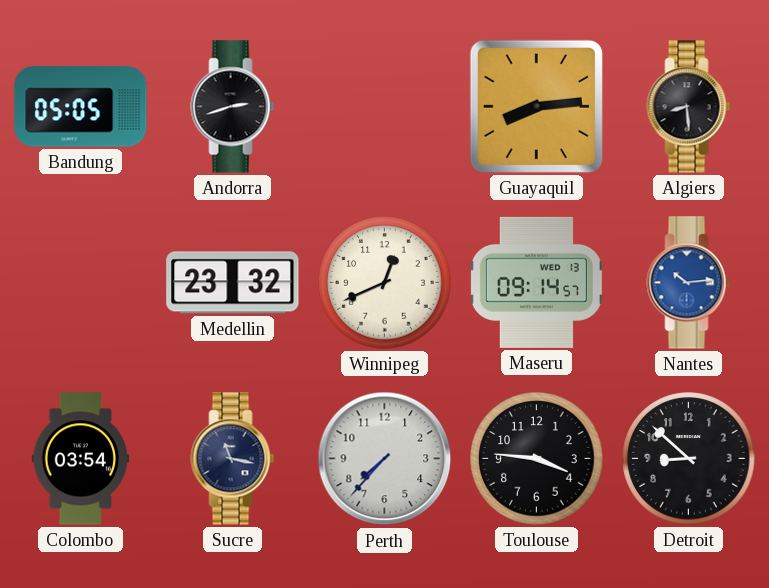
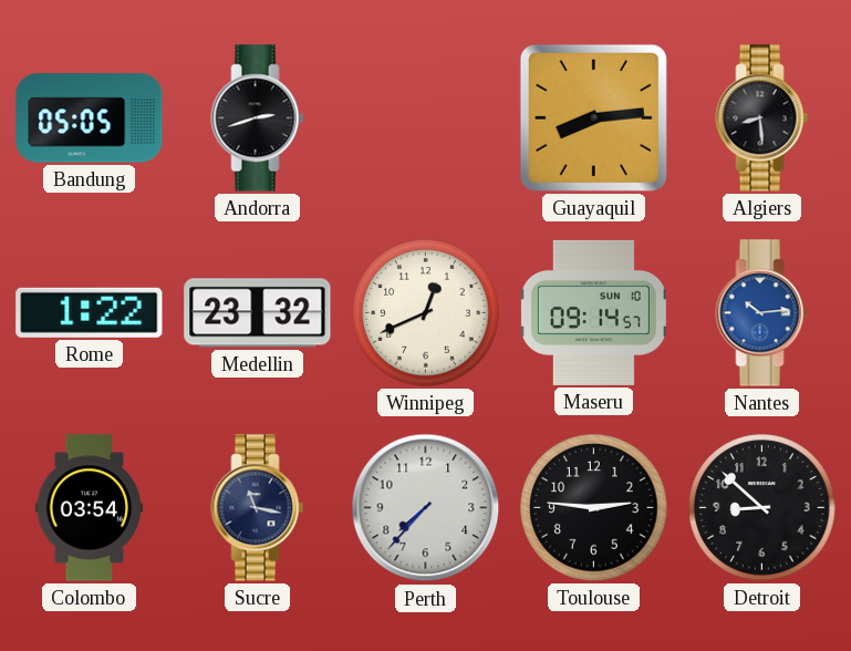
Rome: none -> 1:22
Maseru date: WED 13 -> SUN 10
Toulouse: 3:46 -> 2:46
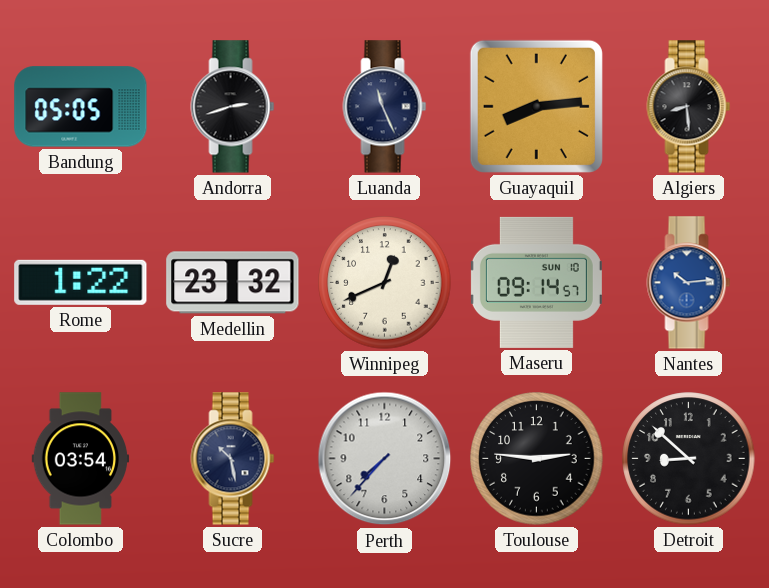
Luanda: none -> 11:26
Sucre: 11:17 -> 10:28
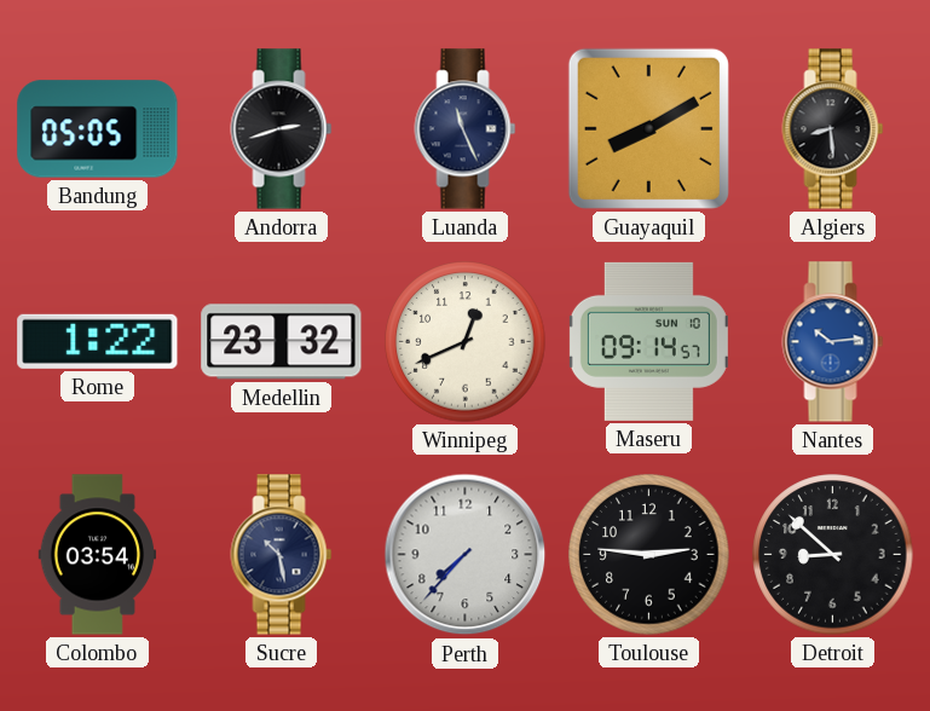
Guayaquil: 8:14 -> 8:10
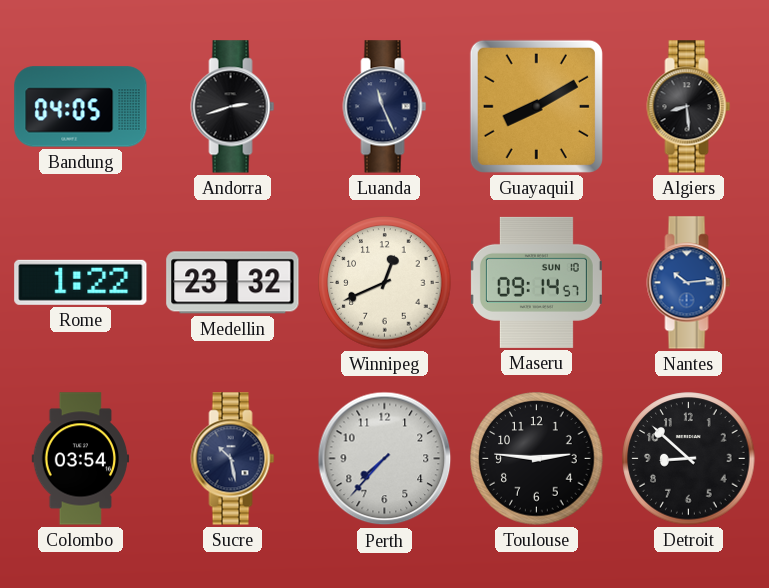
Bandung: 05:05 -> 04:05
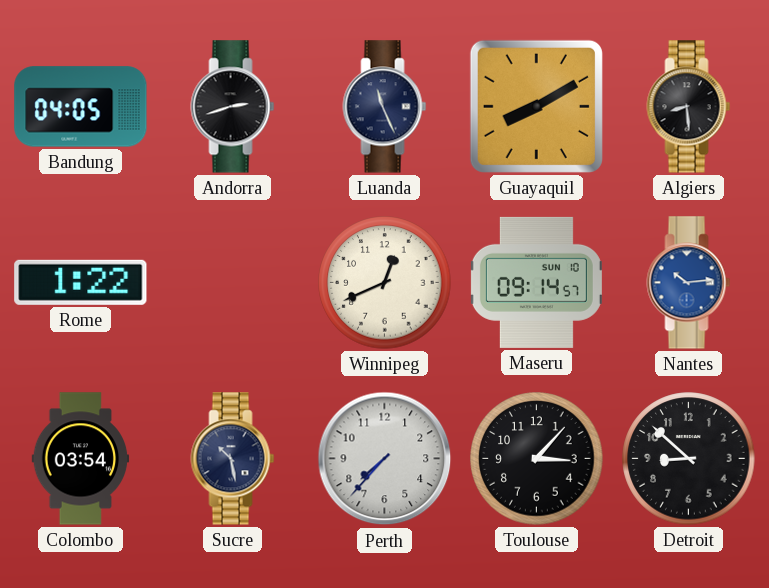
Medellin: 23:32 -> none
Toulouse: 2:46 -> 3:07
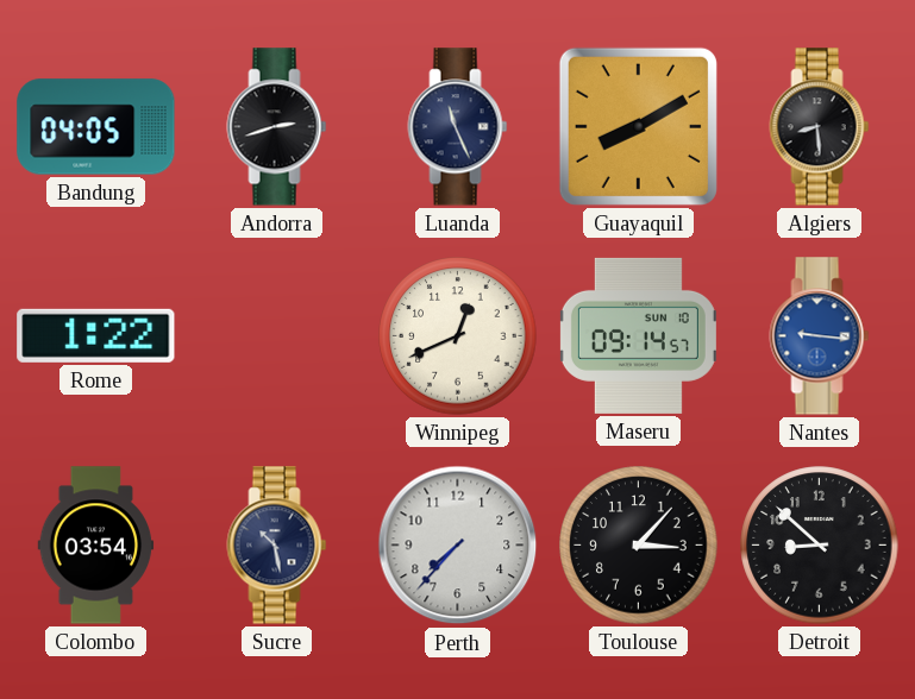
Nantes: 10:14 -> 9:16
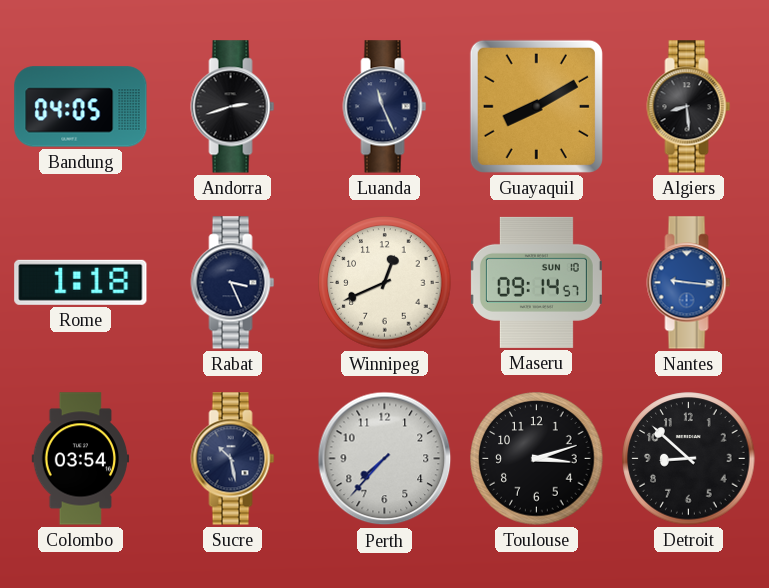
Rome: 1:22 -> 1:18
Rabat: none -> 3:26
Toulouse: 3:07 -> 3:12
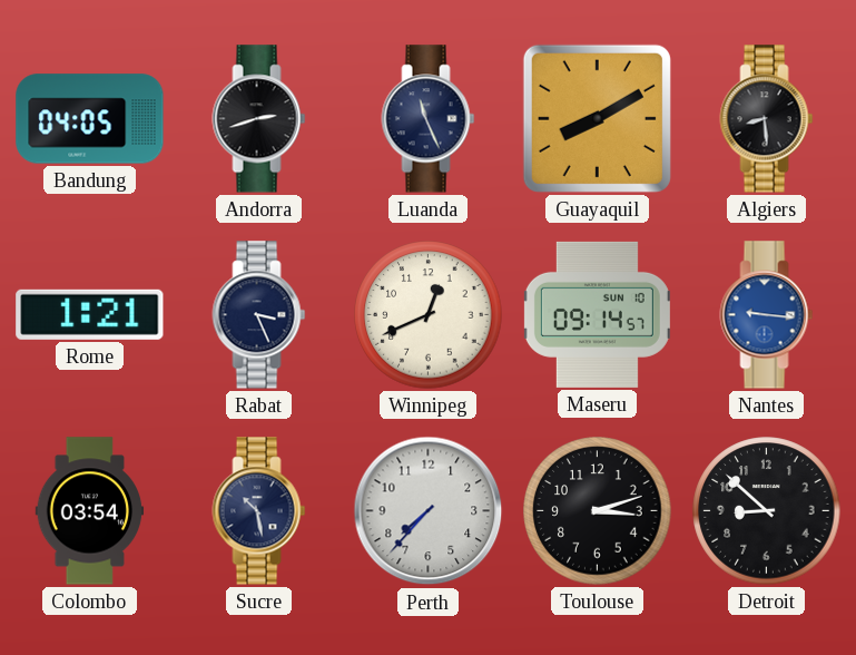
Rome: 1:18 -> 1:21
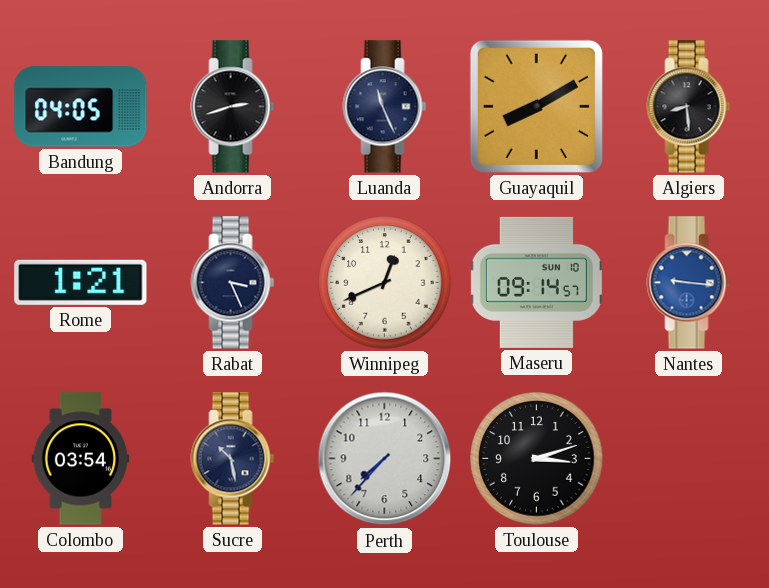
Detroit: 8:52 -> none
